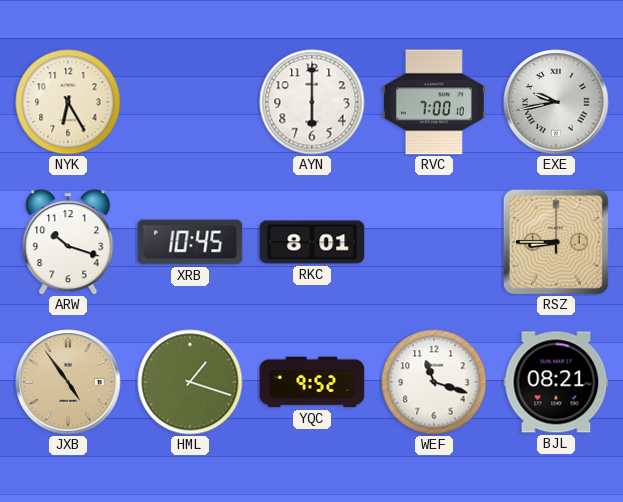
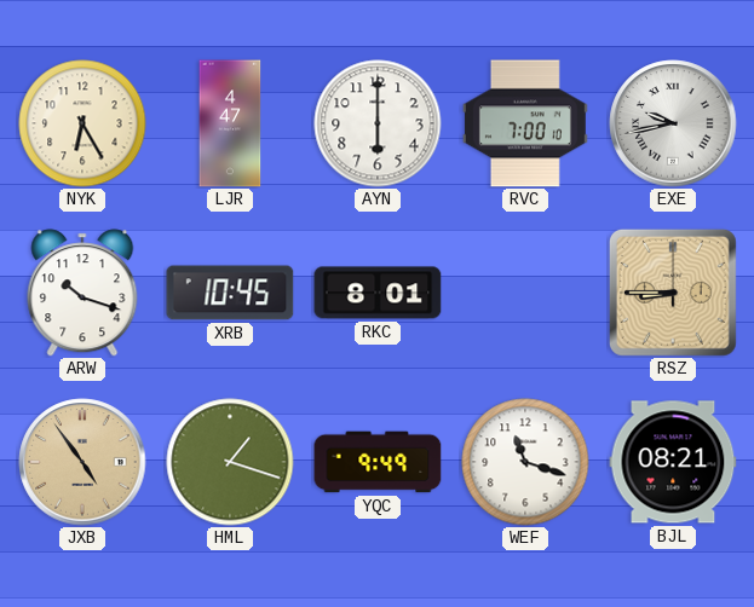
LJR: none -> 4:47
YQC: 9:52 -> 9:49
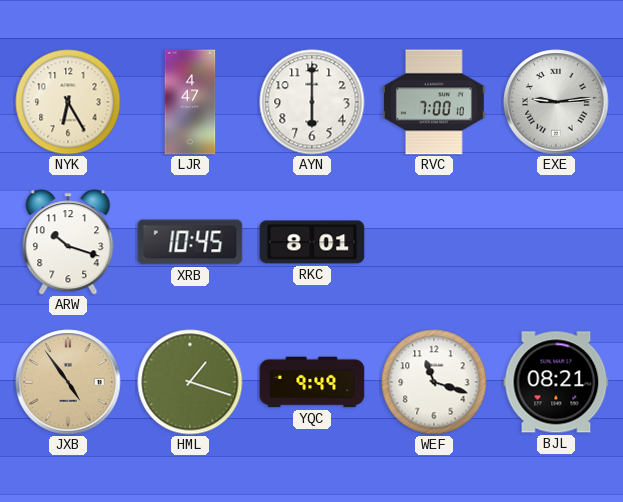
EXE: 9:43 -> 9:14
RSZ: 8:45 -> none
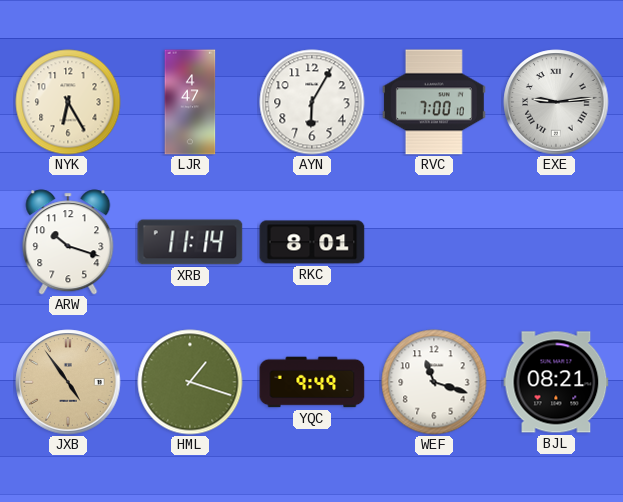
AYN: 6:00 -> 6:05
XRB: 10:45 -> 11:14
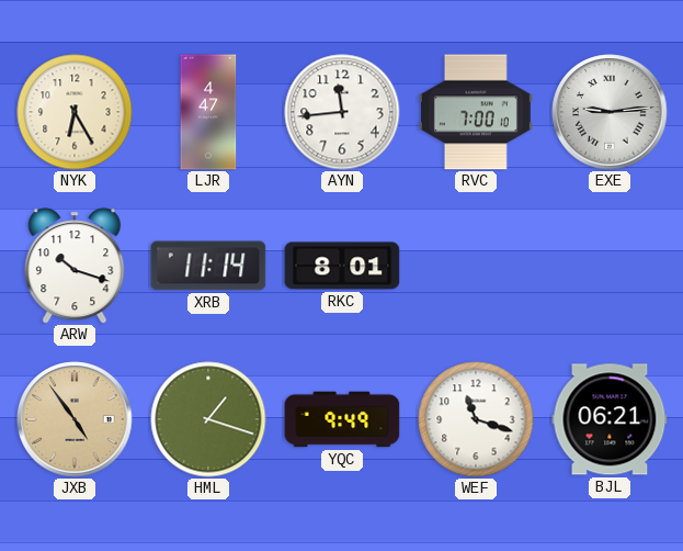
AYN: 6:05 -> 11:44
BJL: 08:21 -> 06:21
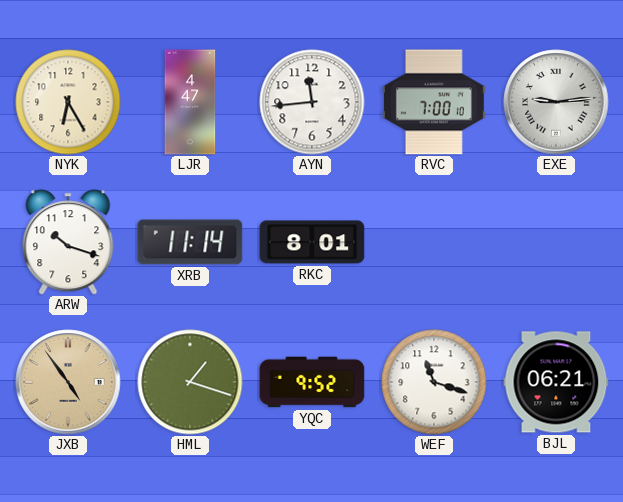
YQC: 9:49 -> 9:52
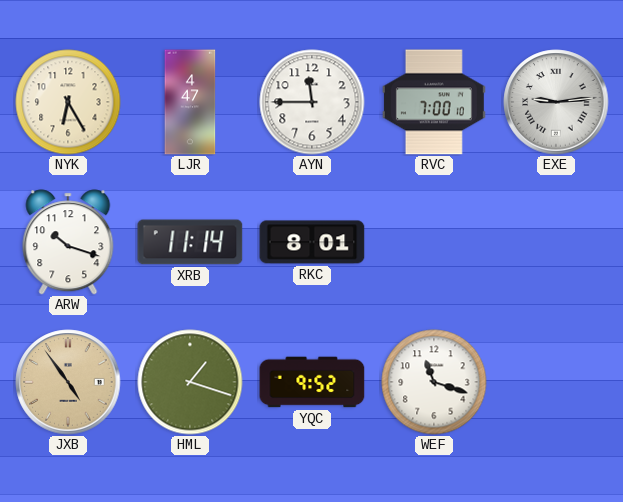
AYN: 11:44 -> 11:45
BJL: 06:21 -> none
